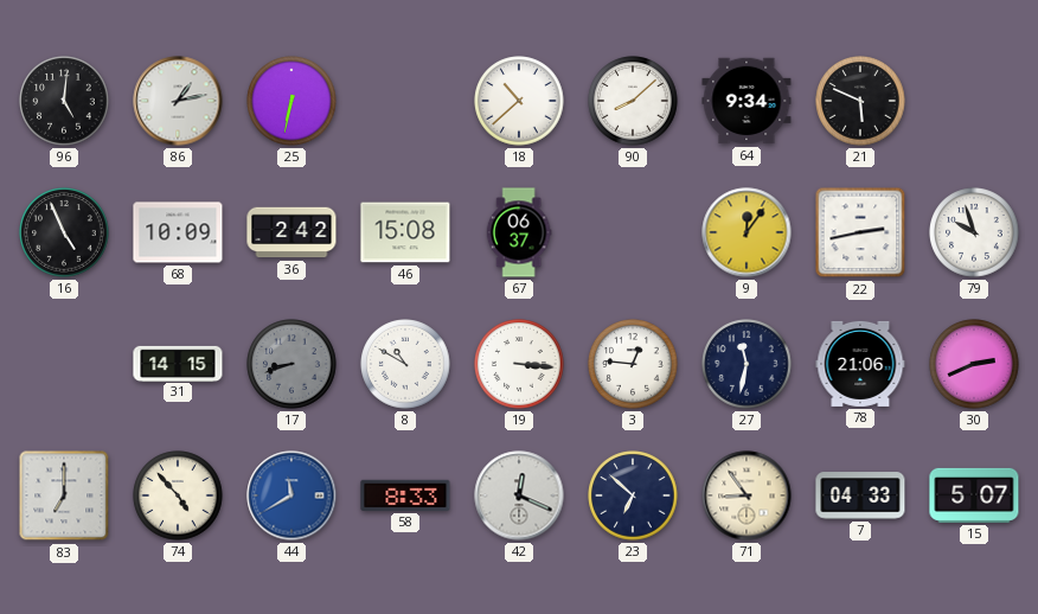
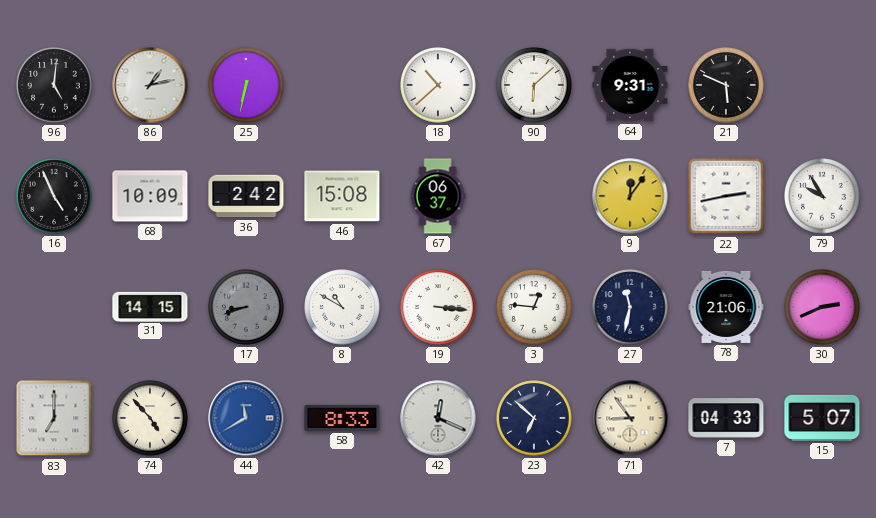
90: 8:08 -> 6:08
64: 9:34 -> 9:31
79: 9:57 -> 9:55
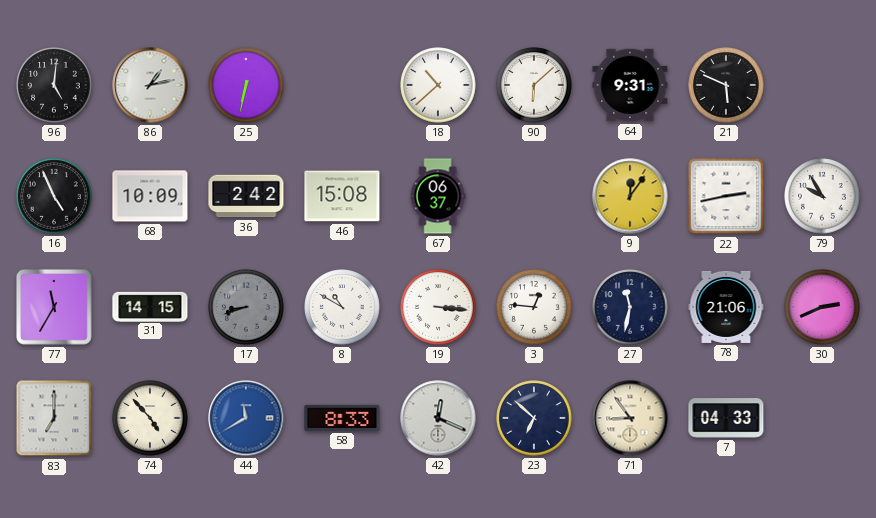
77: none -> 11:35
15: 5:07 -> none
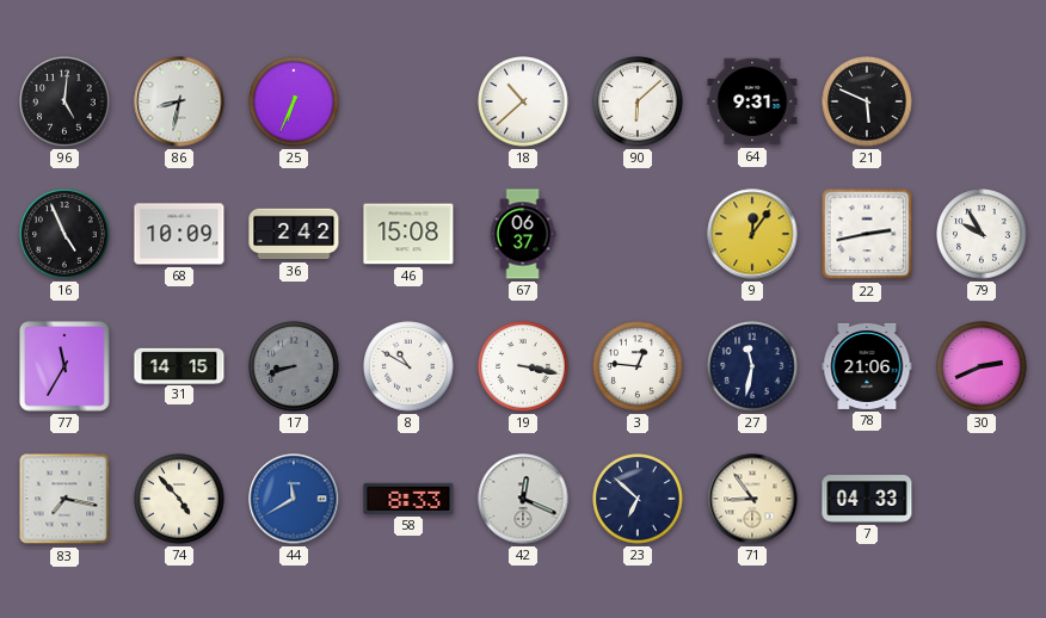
86: 1:13 -> 8:32
25: 6:32 -> 6:34
19: 3:16 -> 3:17
83: 7:00 -> 7:17
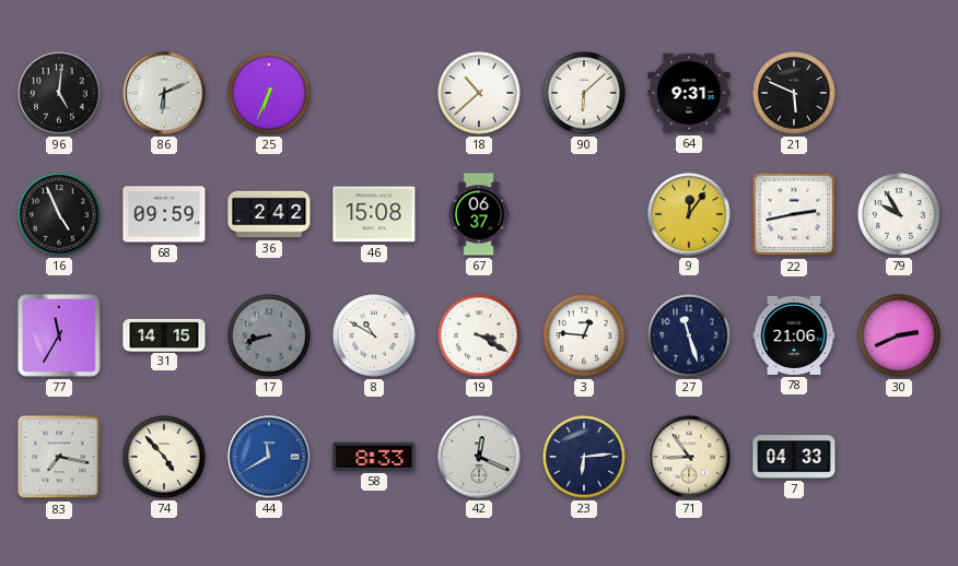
86: 8:32 -> 6:11
68: 10:09 -> 09:59
19: 3:17 -> 3:20
27: 11:32 -> 11:27
23: 6:52 -> 6:14
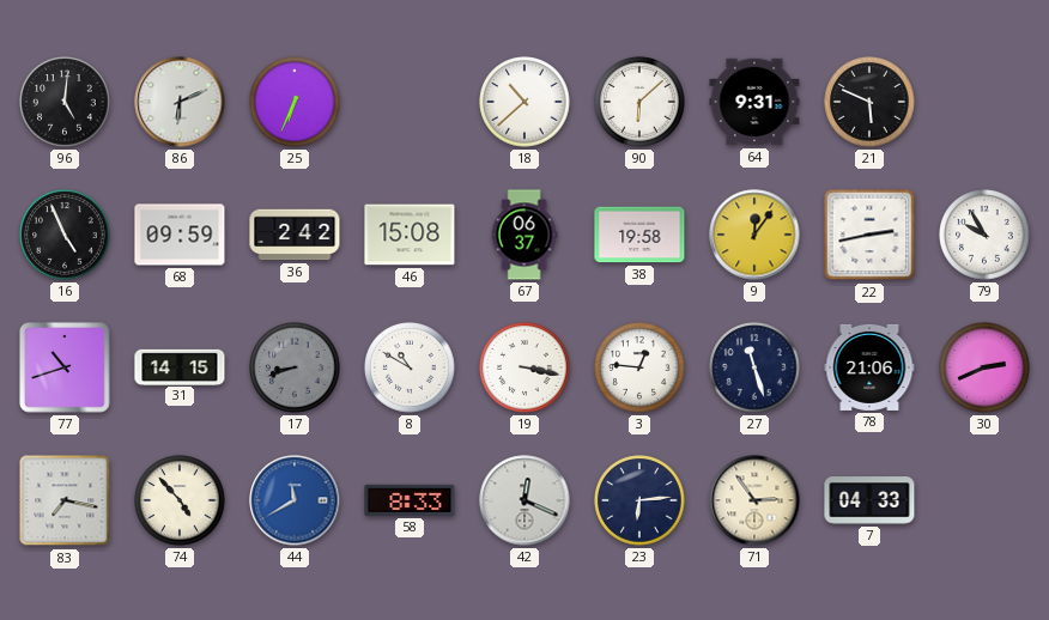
38: none -> 19:58
77: 11:35 -> 10:42
19: 3:20 -> 3:17
71: 8:54 -> 2:54
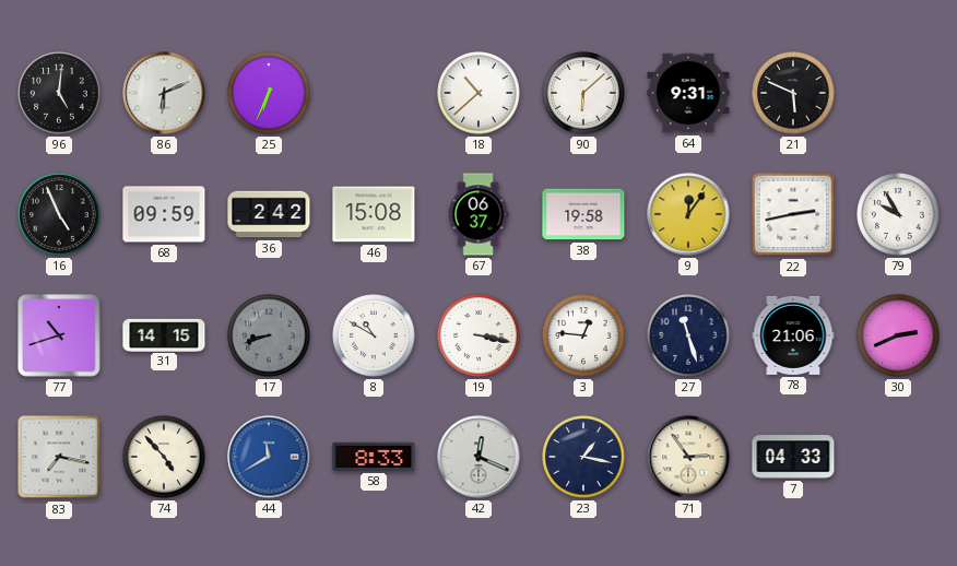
23: 6:14 -> 1:17
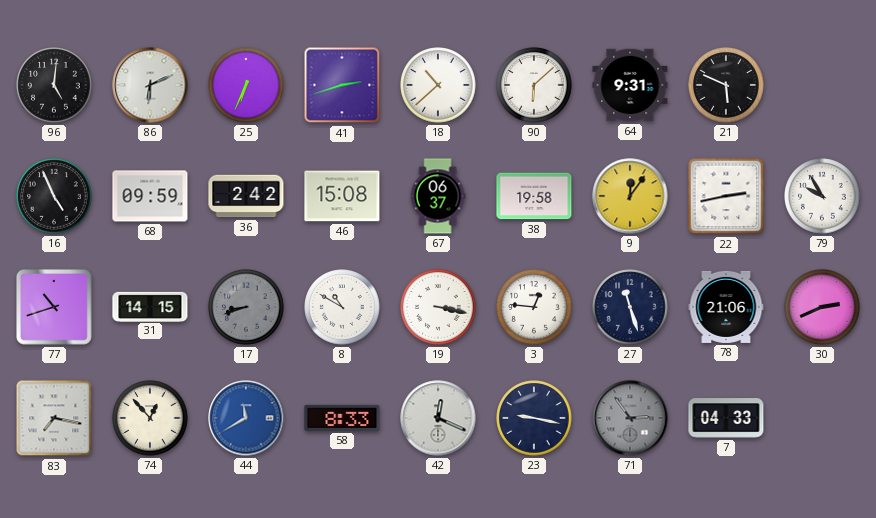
41: none -> 2:42
74: 4:53 -> 12:53
23: 1:17 -> 9:17
71 dial: cream -> grey
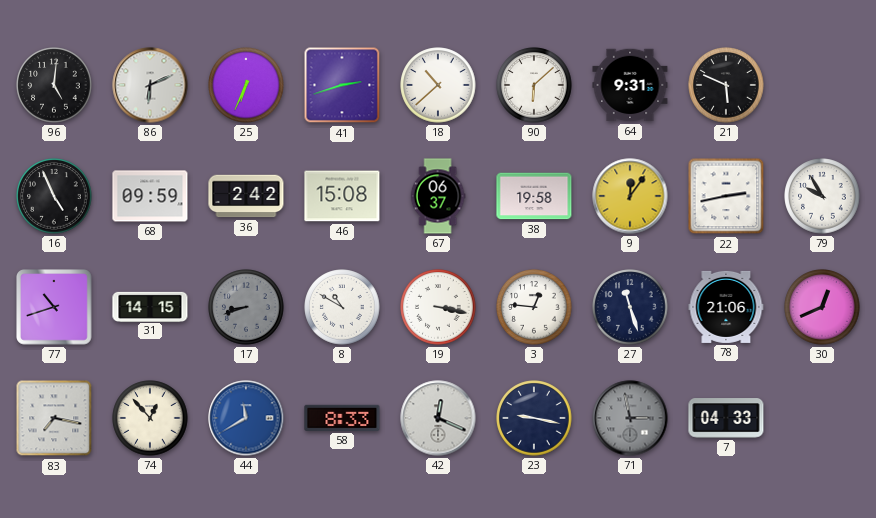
30: 2:41 -> 12:41
71: 2:54 -> 2:58
